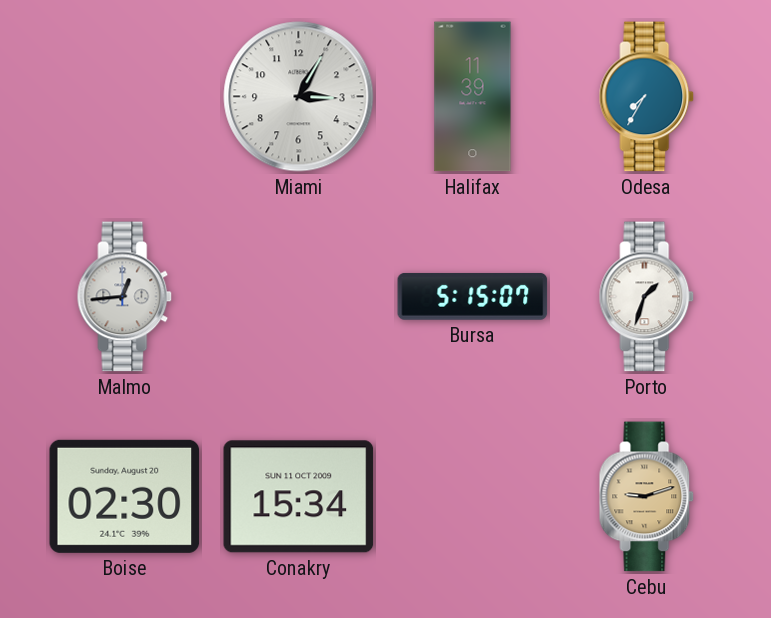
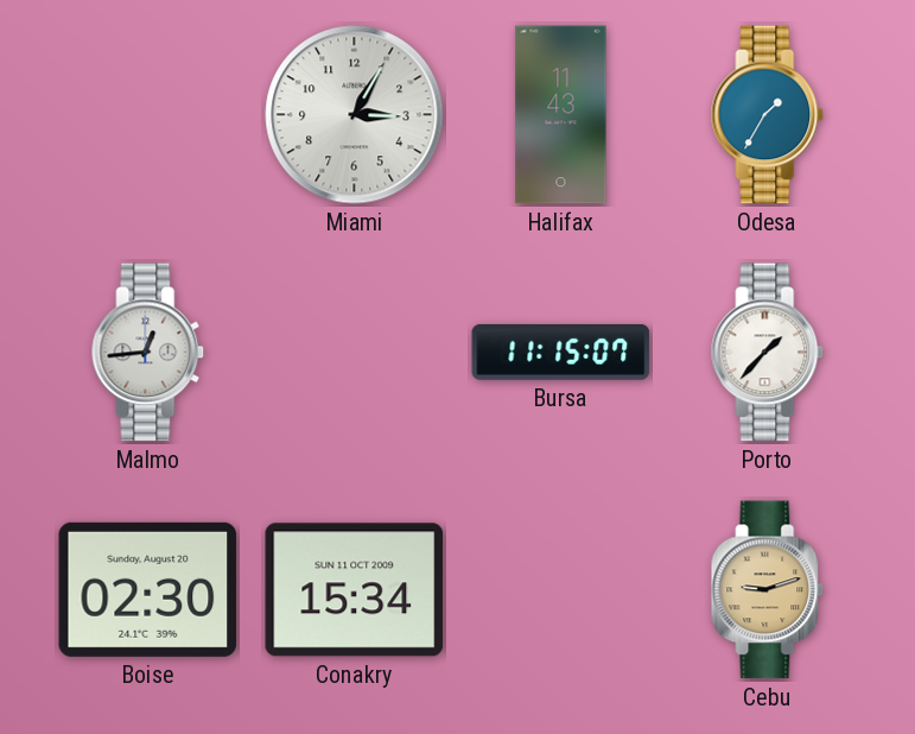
Halifax: 11:39 -> 11:43
Odesa: 7:35 -> 1:35
Bursa: 5:15 -> 11:15
Porto: 1:33 -> 1:37
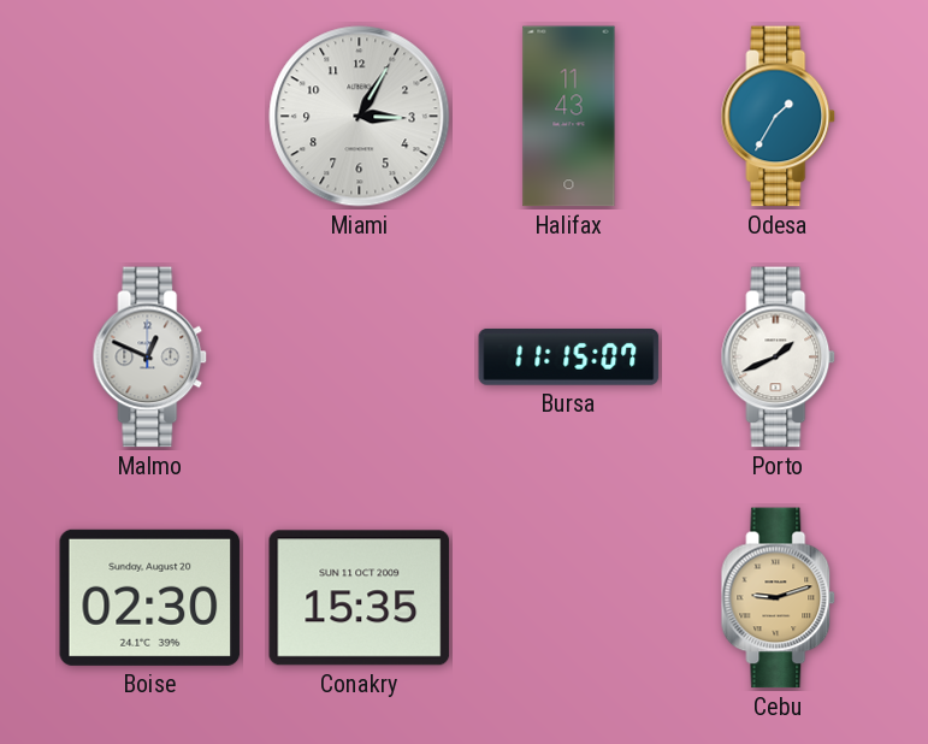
Malmo: 12:44 -> 12:49
Porto: 1:37 -> 1:41
Conakry: 15:34 -> 15:35
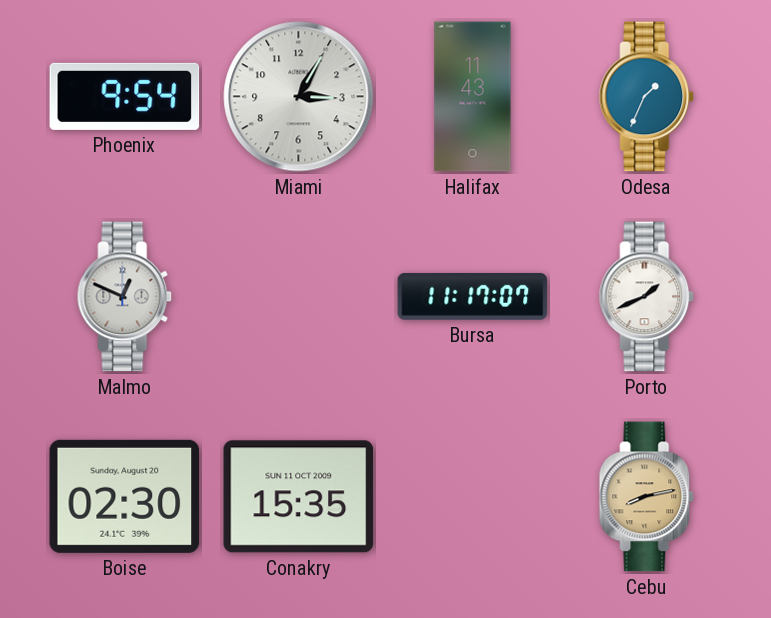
Phoenix: none -> 9:54
Odesa: 1:35 -> 1:34
Bursa: 11:15 -> 11:17
Cebu: 9:12 -> 8:13
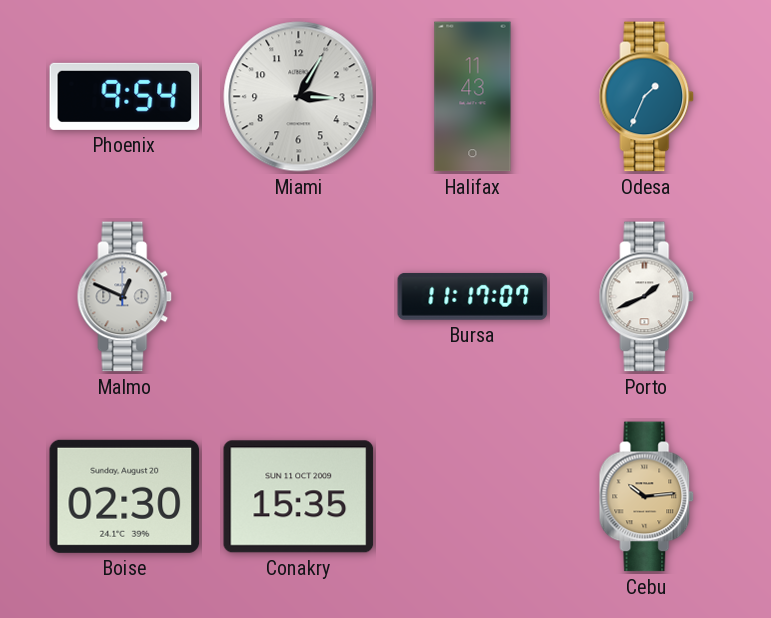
Cebu: 8:13 -> 10:14
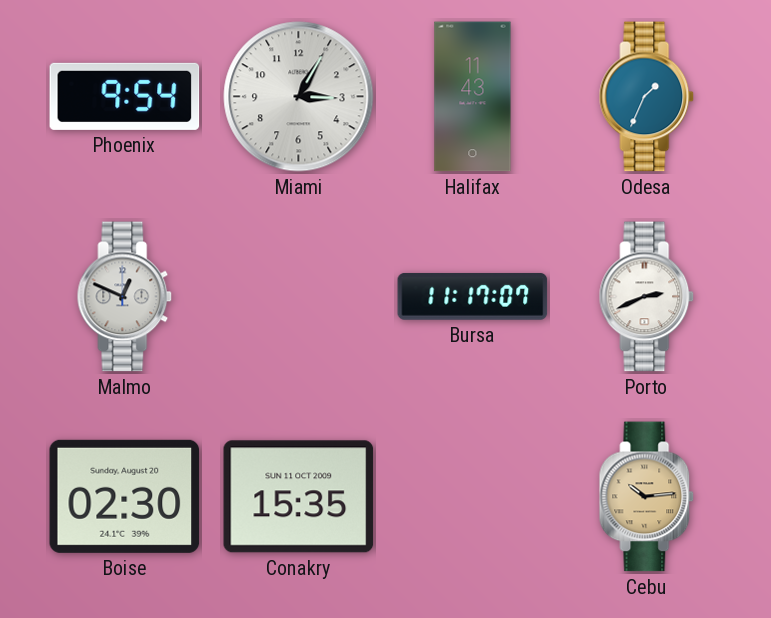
Porto: 1:41 -> 2:41
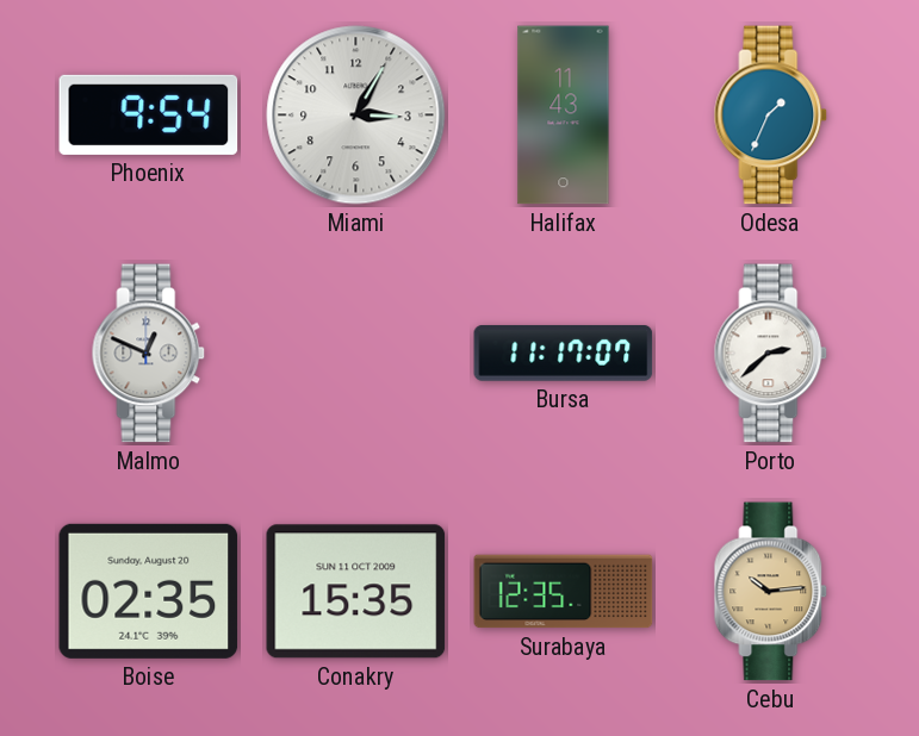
Porto: 2:41 -> 2:38
Boise: 02:30 -> 02:35
Surabaya: none -> 12:35
